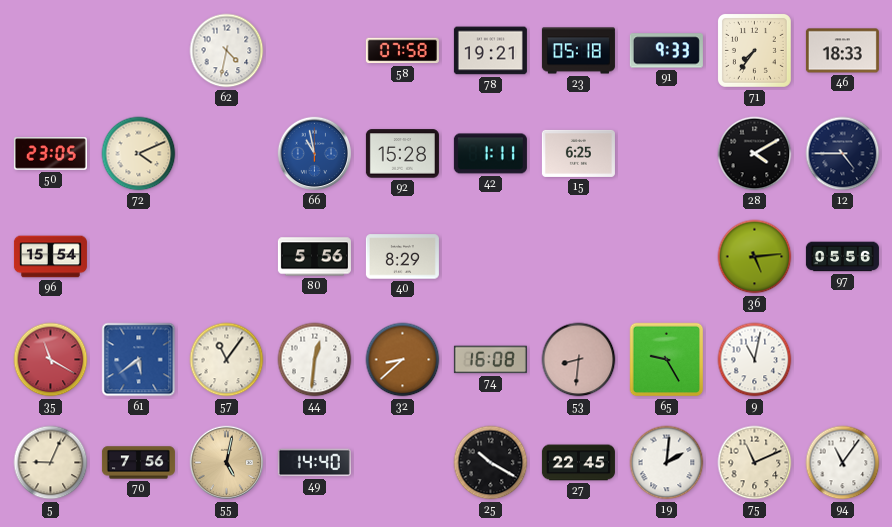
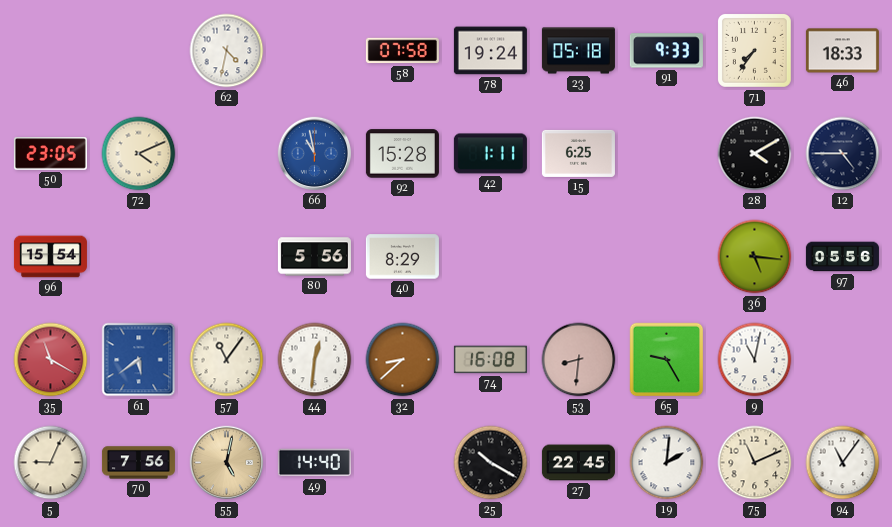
78: 19:21 -> 19:24
36: 5:14 -> 5:16
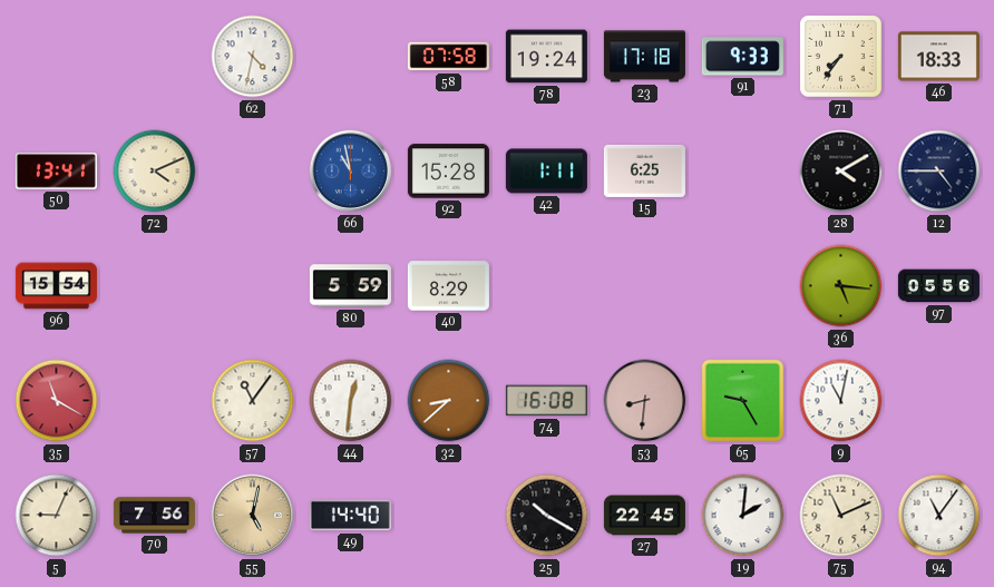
23: 05:18 -> 17:18
50: 23:05 -> 13:41
80: 5:56 -> 5:59
61: 5:39 -> none
